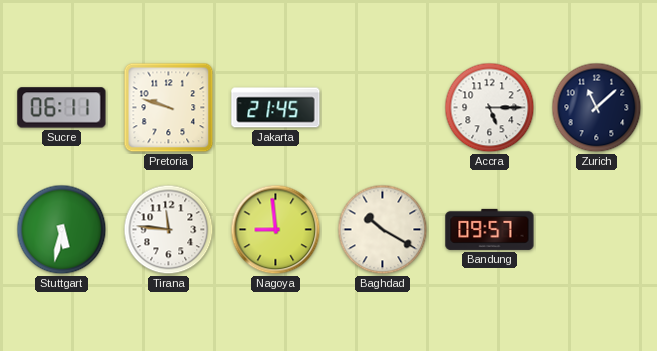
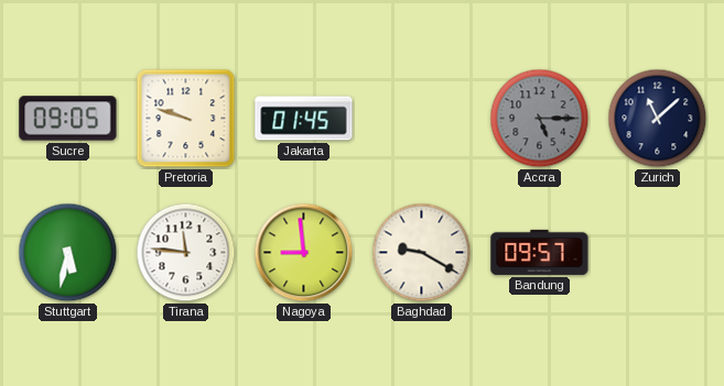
Sucre: 06:11 -> 09:05
Jakarta: 21:45 -> 01:45
Accra dial: white -> grey
Baghdad: 10:20 -> 9:20
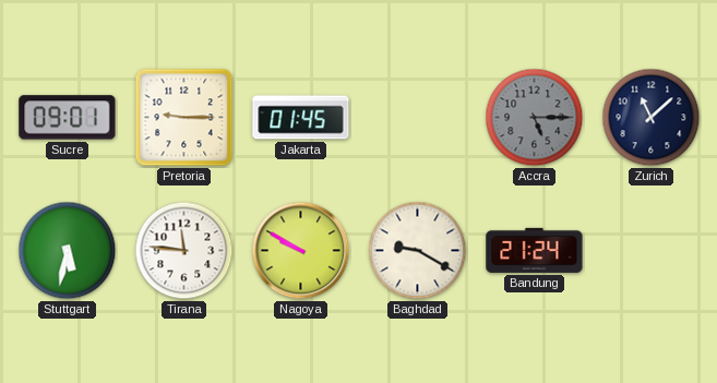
Sucre: 09:05 -> 09:01
Pretoria: 9:48 -> 9:15
Nagoya: 8:59 -> 9:50
Bandung: 09:57 -> 21:24
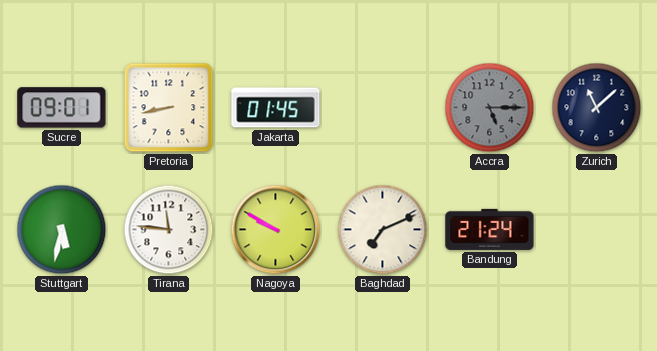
Pretoria: 9:15 -> 8:43
Baghdad: 9:20 -> 7:11
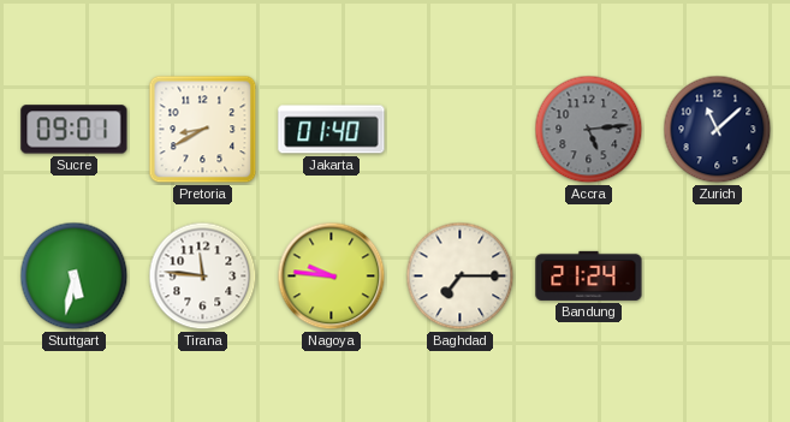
Pretoria: 8:43 -> 8:40
Jakarta: 01:45 -> 01:40
Accra: 5:15 -> 5:14
Nagoya: 9:50 -> 9:46
Baghdad: 7:11 -> 7:15
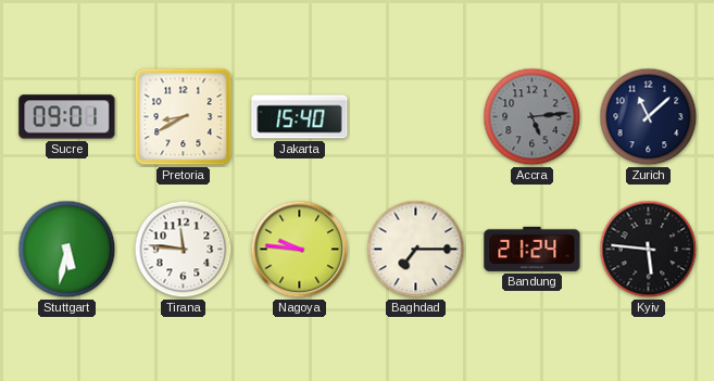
Jakarta: 01:40 -> 15:40
Kyiv: none -> 5:46
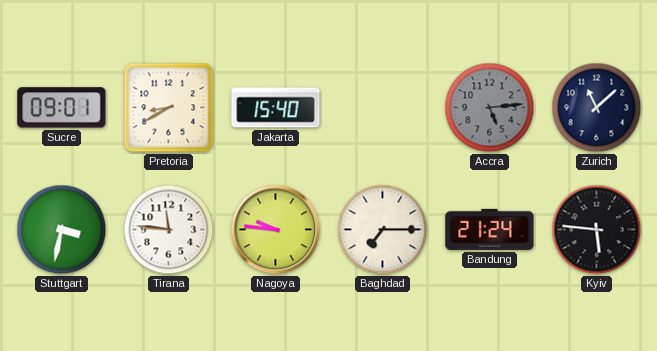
Stuttgart: 5:32 -> 3:32
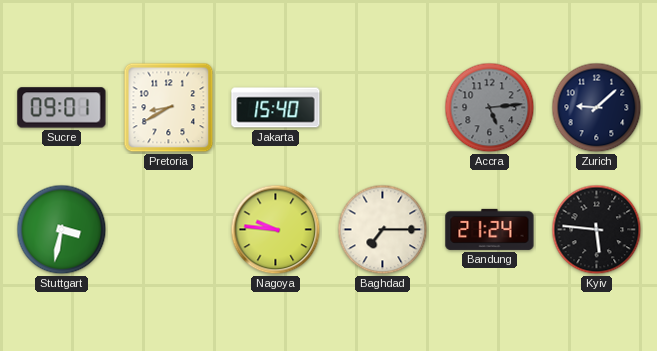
Zurich: 11:08 -> 9:08
Tirana: 11:46 -> none
